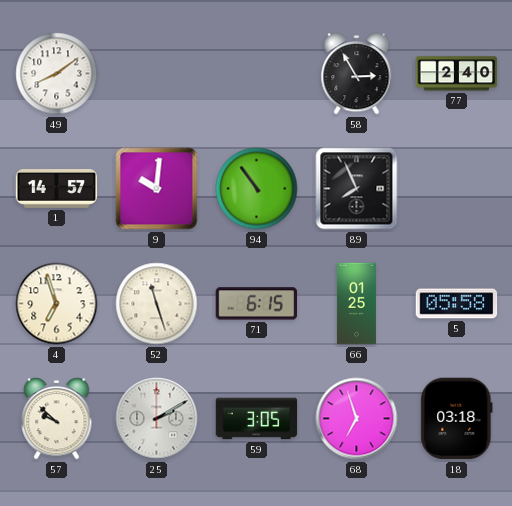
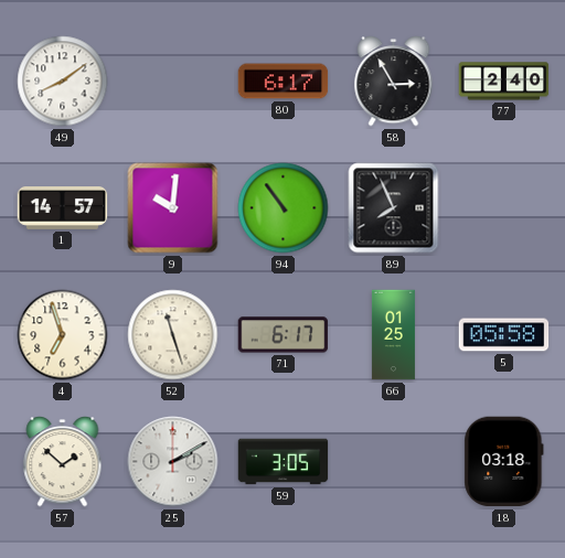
80: none -> 6:17
71: 6:15 -> 6:17
57: 9:52 -> 1:52
68: 6:57 -> none
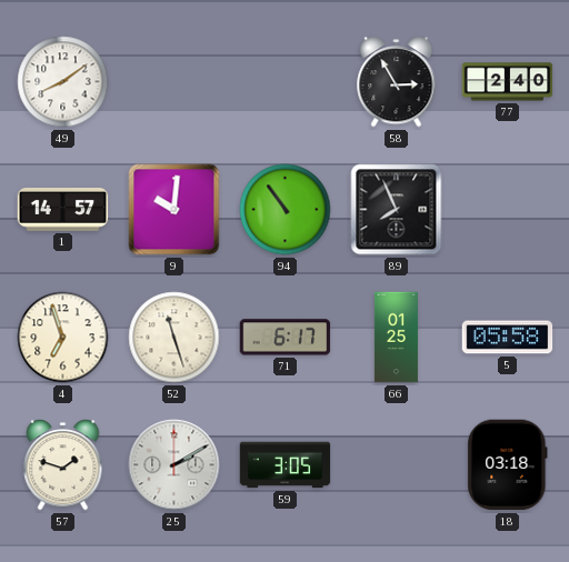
80: 6:17 -> none
57: 1:52 -> 1:48
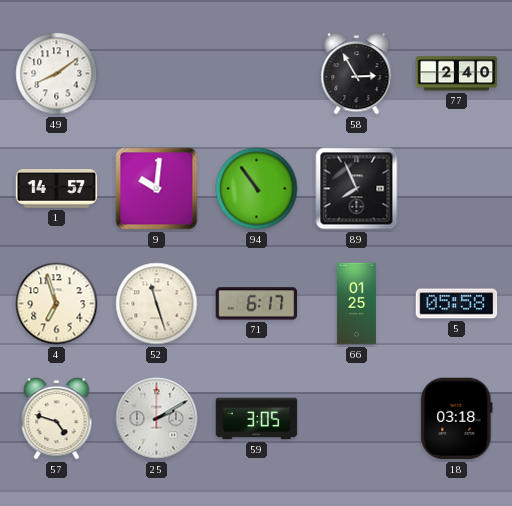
57: 1:48 -> 4:48
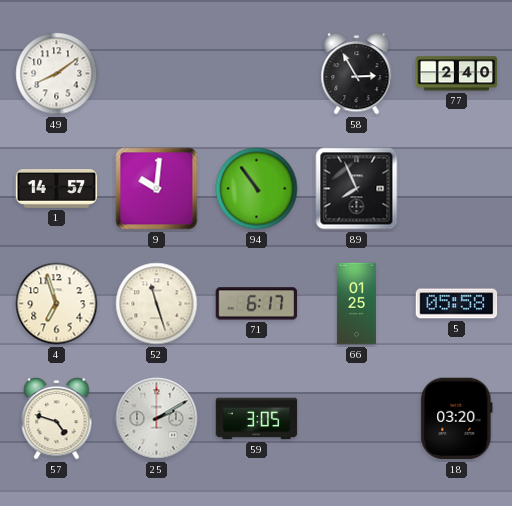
18: 03:18 -> 03:20
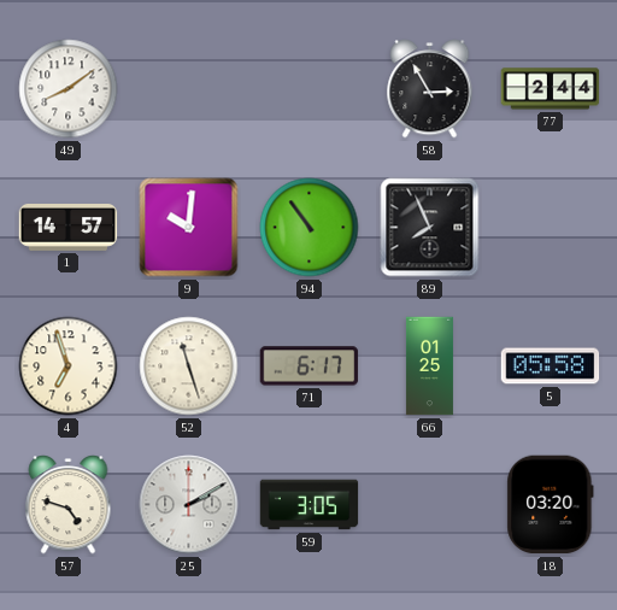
77: 2:40 -> 2:44
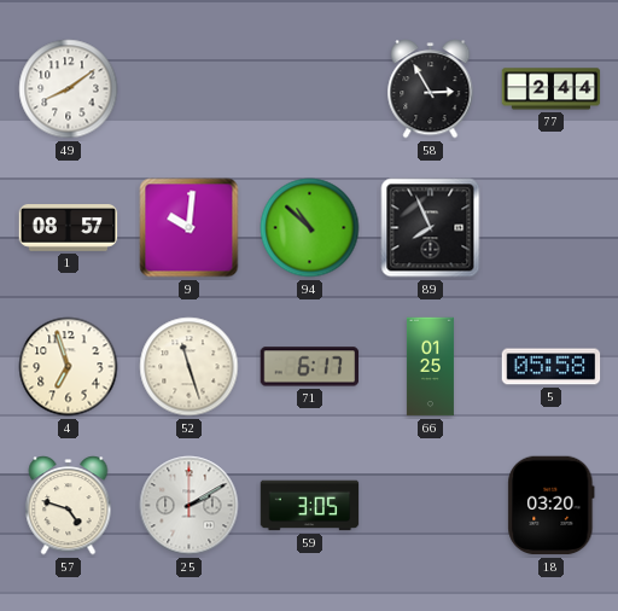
1: 14:57 -> 08:57
94: 10:54 -> 10:52
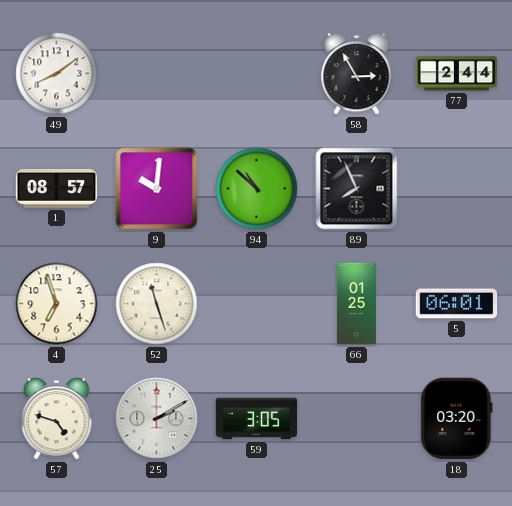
71: 6:17 -> none
5: 05:58 -> 06:01
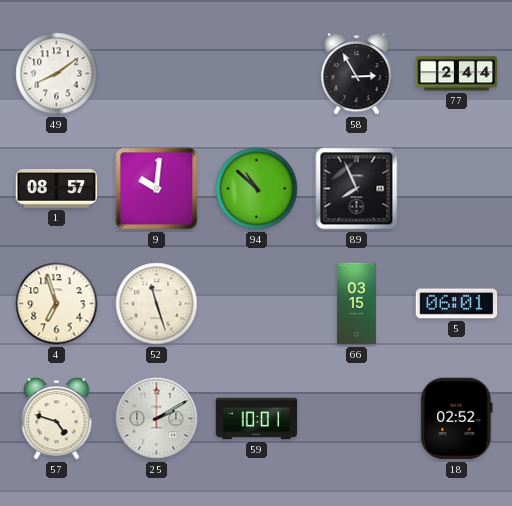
66: 01:25 -> 03:15
59: 3:05 -> 10:01
18: 03:20 -> 02:52
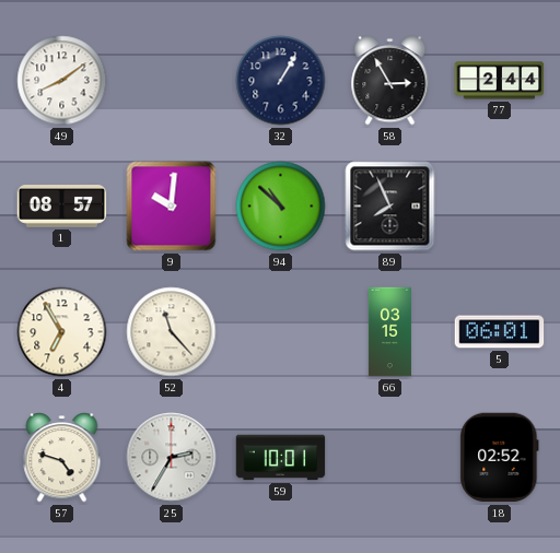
32: none -> 1:05
4: 6:57 -> 6:55
52: 11:27 -> 11:23
25: 2:10 -> 2:35
